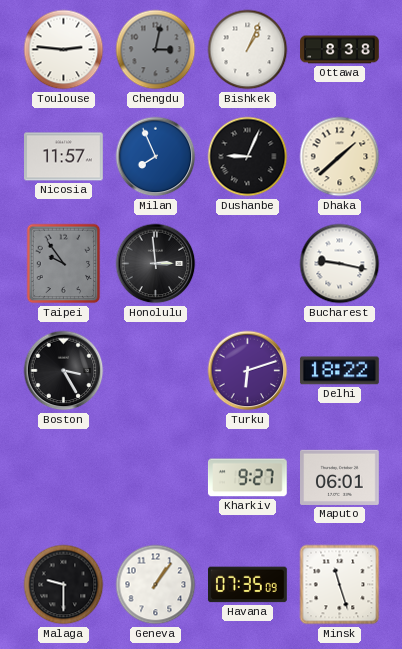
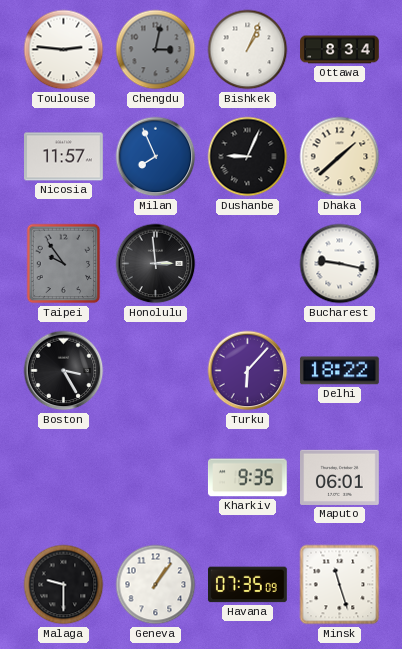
Ottawa: 8:38 -> 8:34
Turku: 6:12 -> 6:07
Kharkiv: 9:27 -> 9:35
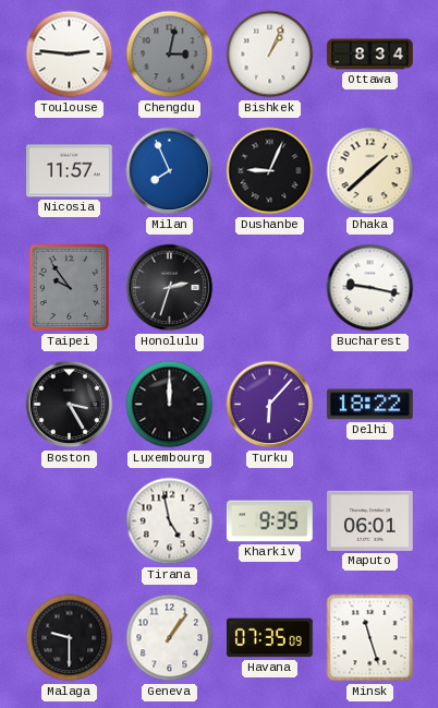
Honolulu: 2:59 -> 2:33
Luxembourg: none -> 12:00
Tirana: none -> 4:58
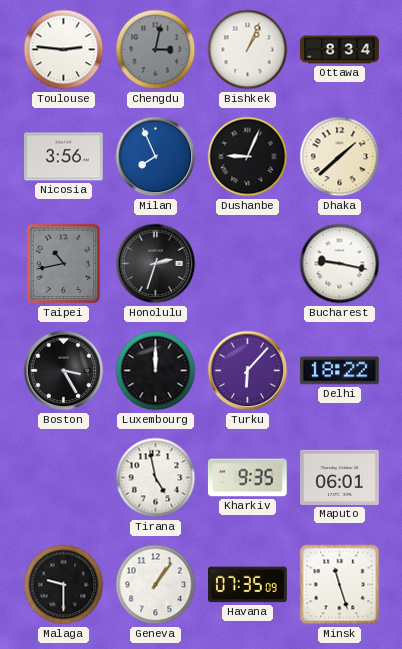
Nicosia: 11:57 -> 3:56
Taipei: 9:54 -> 10:43
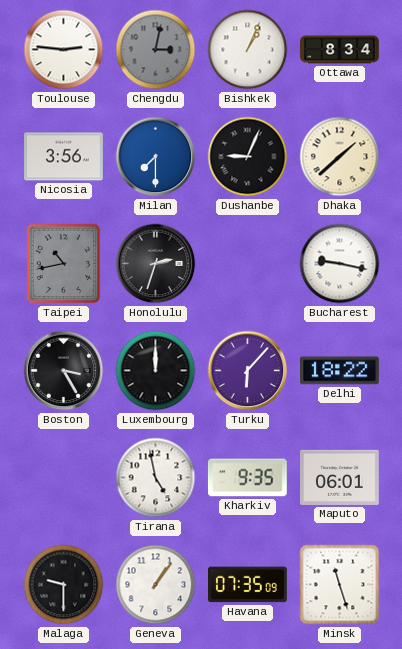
Milan: 7:56 -> 7:30
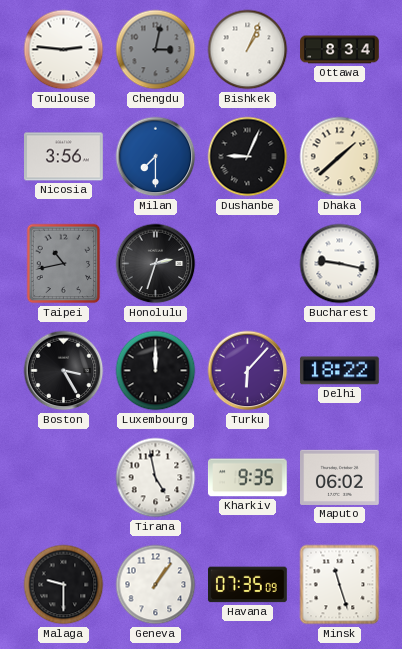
Maputo: 06:01 -> 06:02
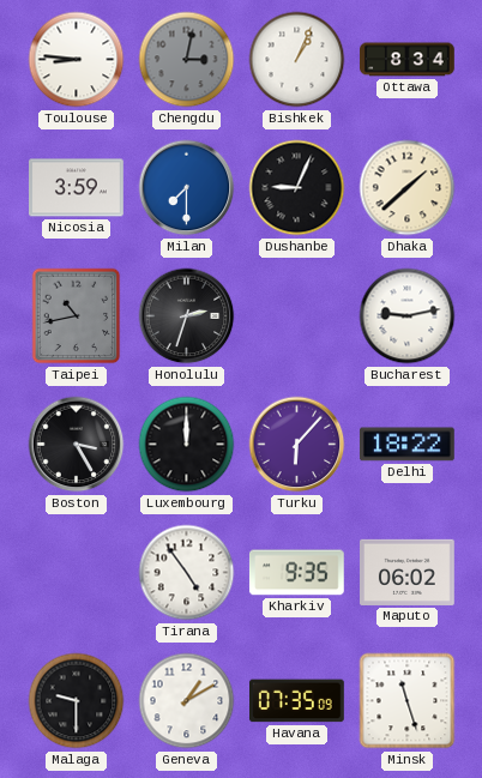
Toulouse: 2:46 -> 8:46
Nicosia: 3:56 -> 3:59
Bucharest: 9:17 -> 9:13
Tirana: 4:58 -> 4:54
Geneva: 1:06 -> 1:10
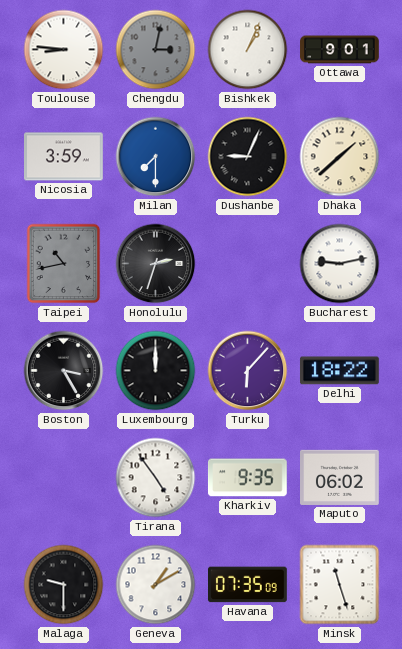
Ottawa: 8:34 -> 9:01
